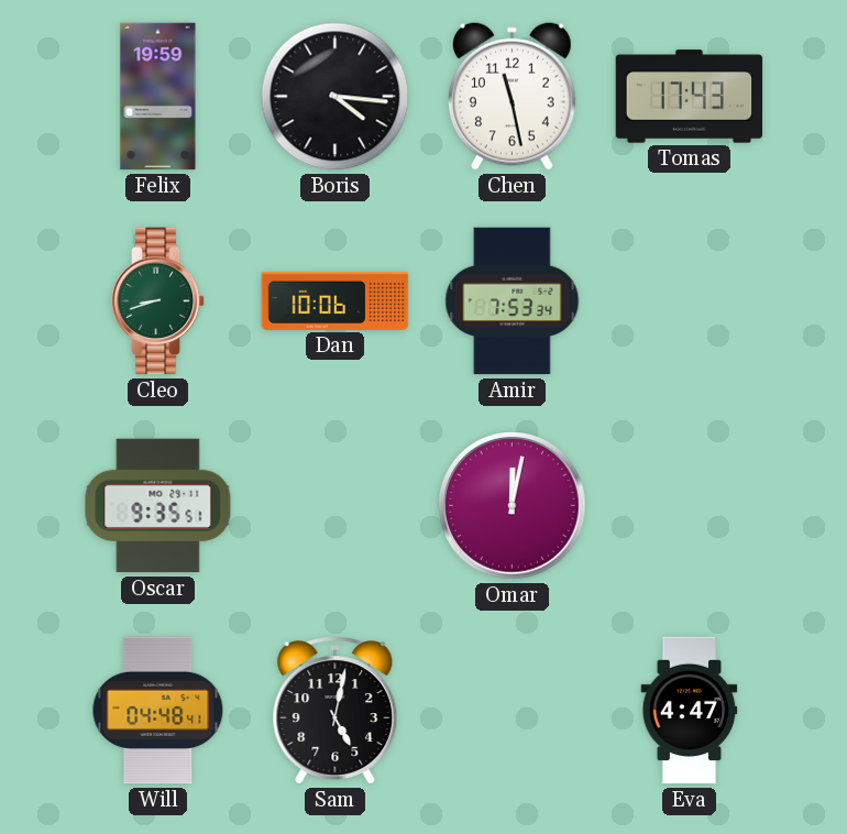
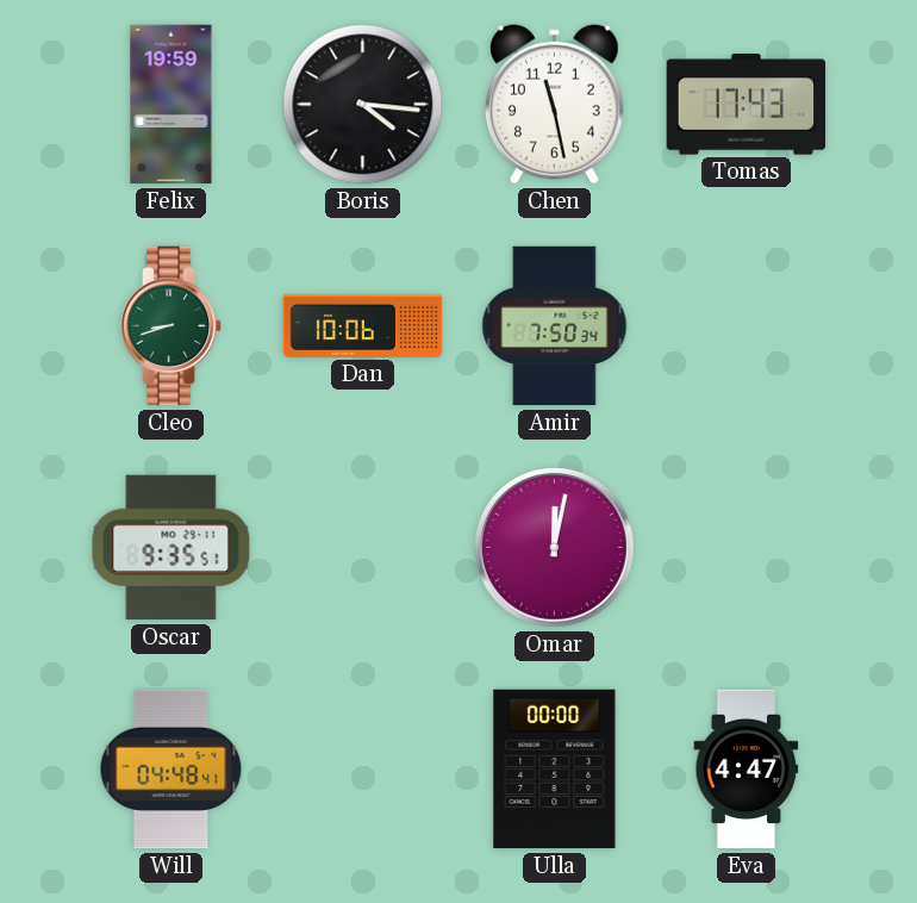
Amir: 7:53 -> 7:50
Sam: 5:02 -> none
Ulla: none -> 00:00
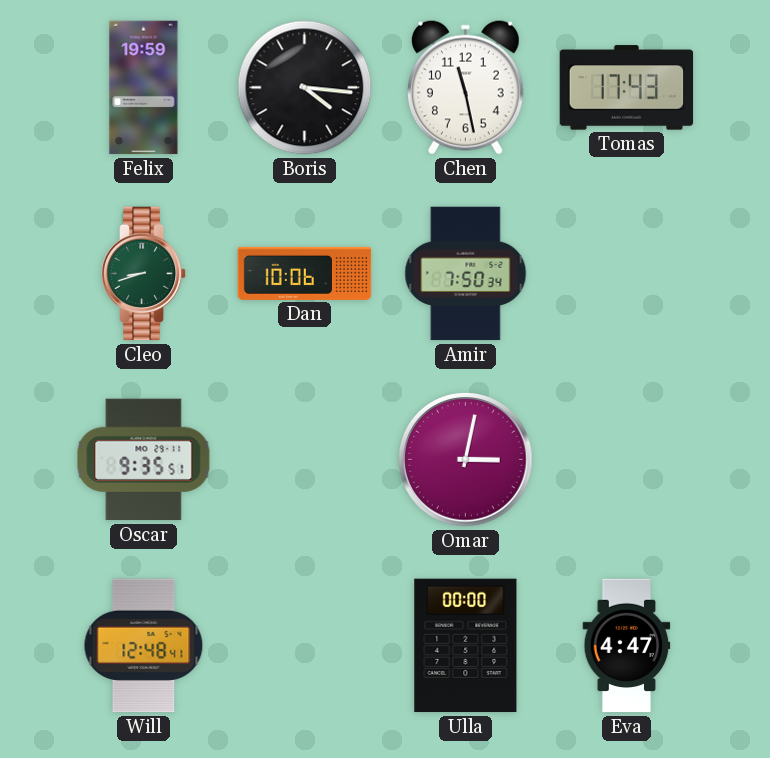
Omar: 12:02 -> 3:02
Will: 04:48 -> 12:48
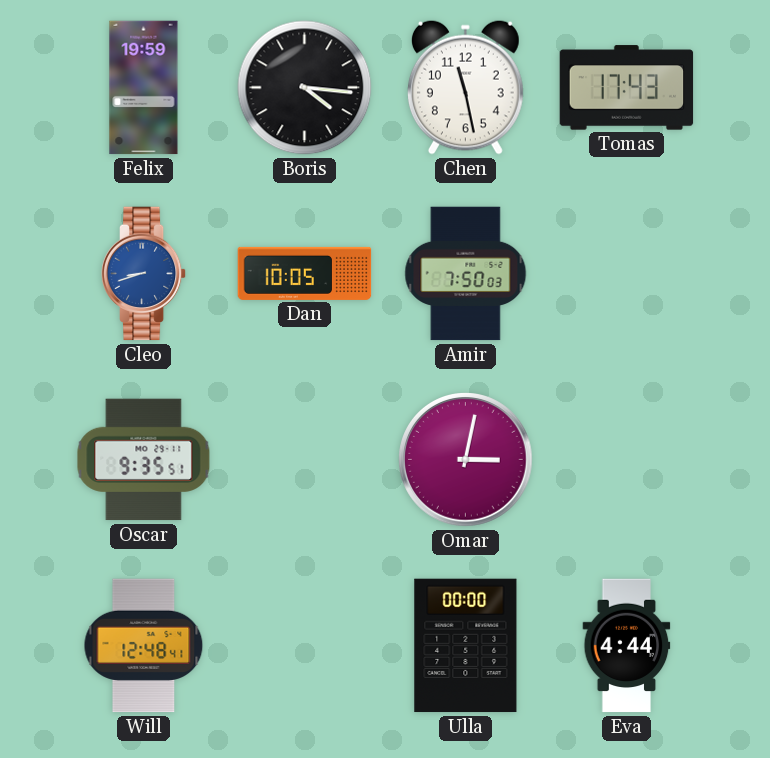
Cleo dial: green -> blue
Dan: 10:06 -> 10:05
Amir: 7:50:34 -> 7:50:03
Eva: 4:47 -> 4:44
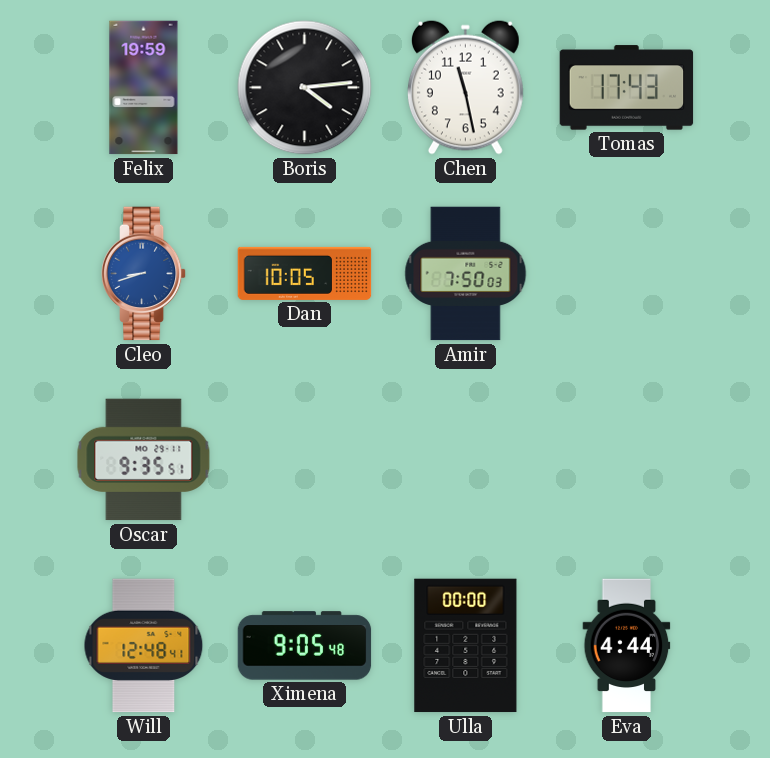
Boris: 4:16 -> 4:14
Omar: 3:02 -> none
Ximena: none -> 9:05
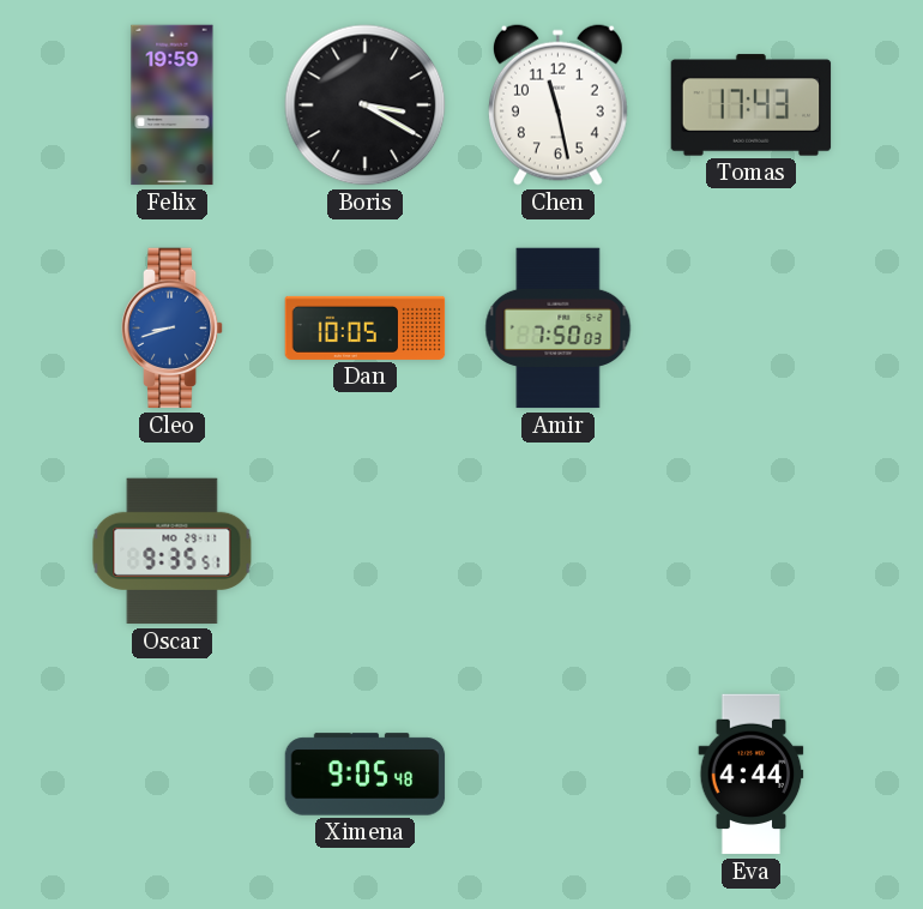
Boris: 4:14 -> 3:20
Will: 12:48 -> none
Ulla: 00:00 -> none
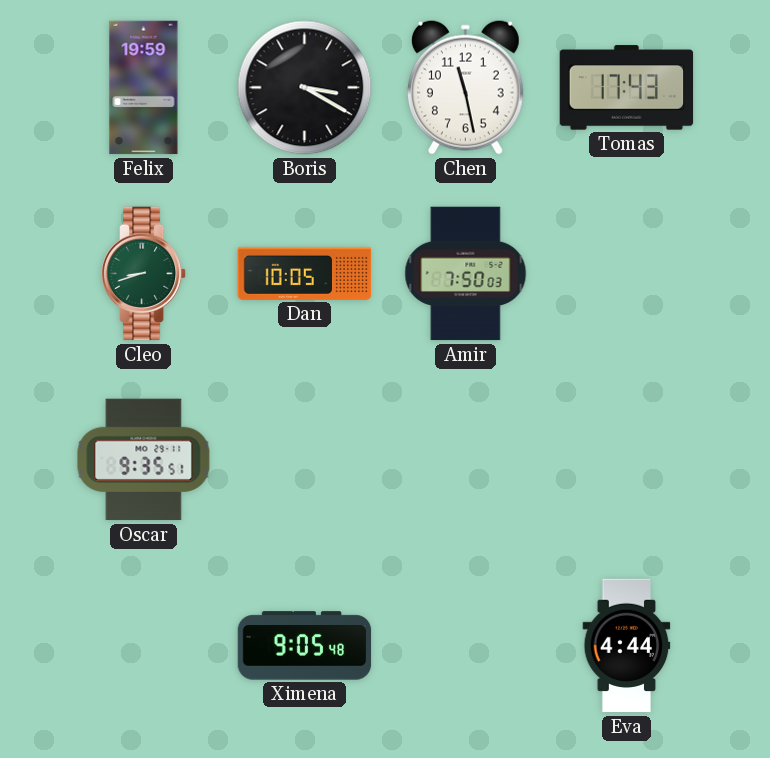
Cleo dial: blue -> green
